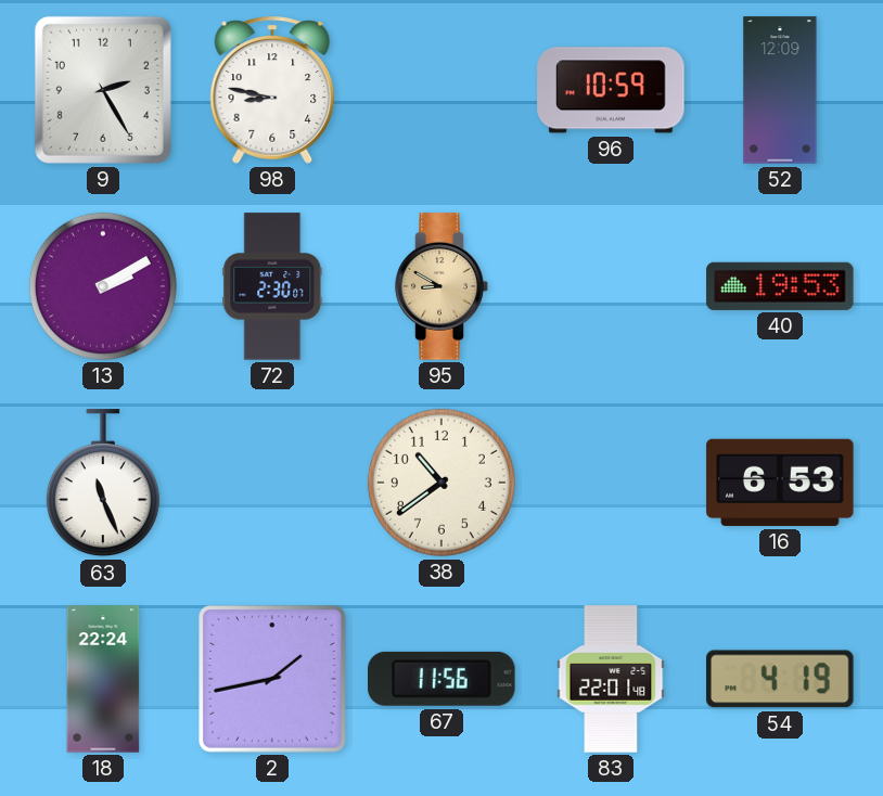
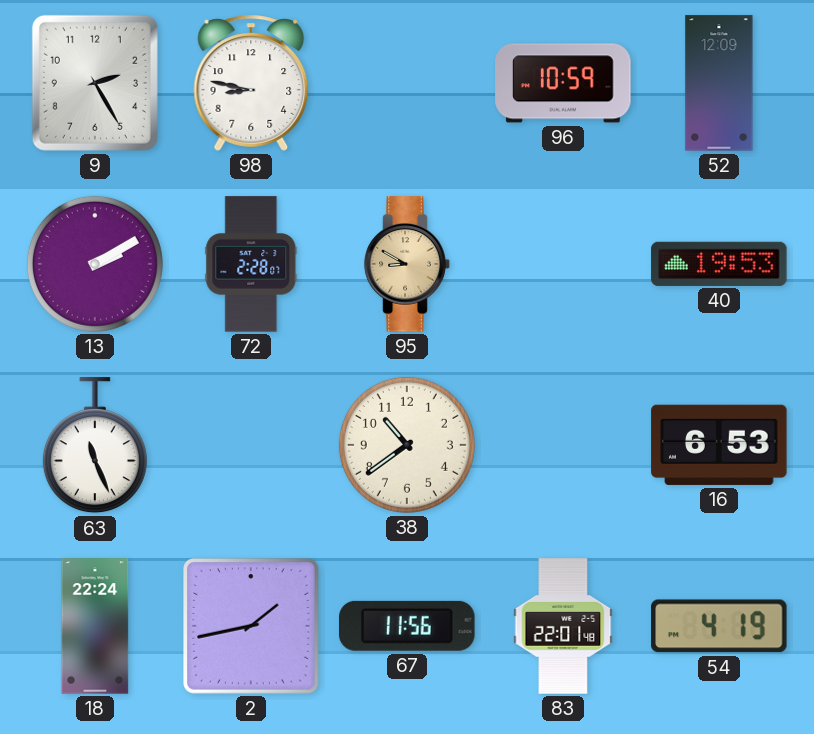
72: 2:30 -> 2:28
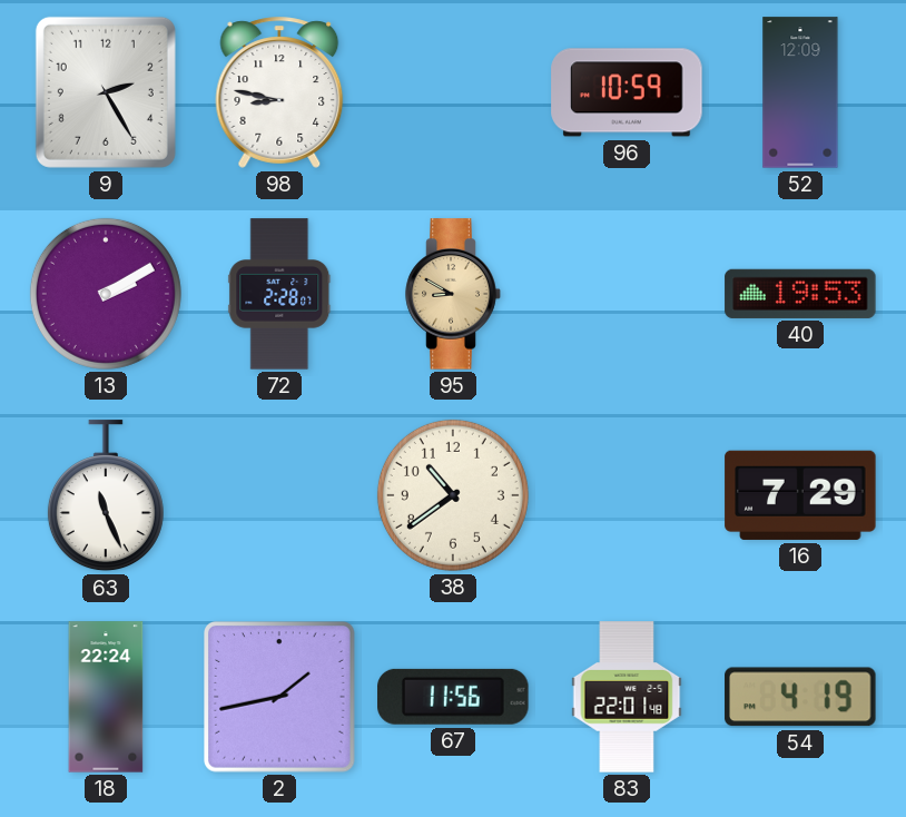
16: 6:53 -> 7:29
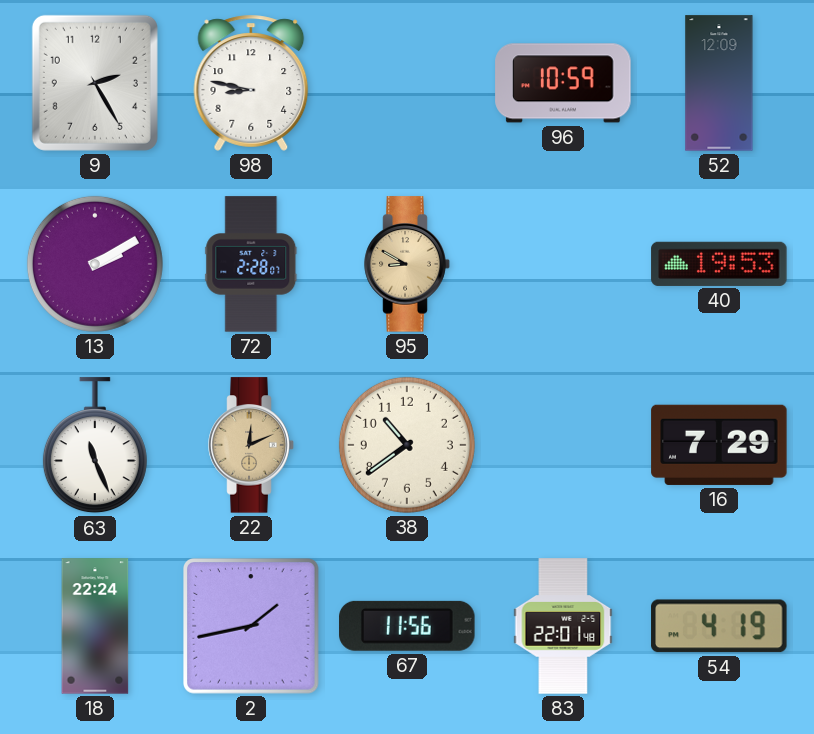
22: none -> 12:11
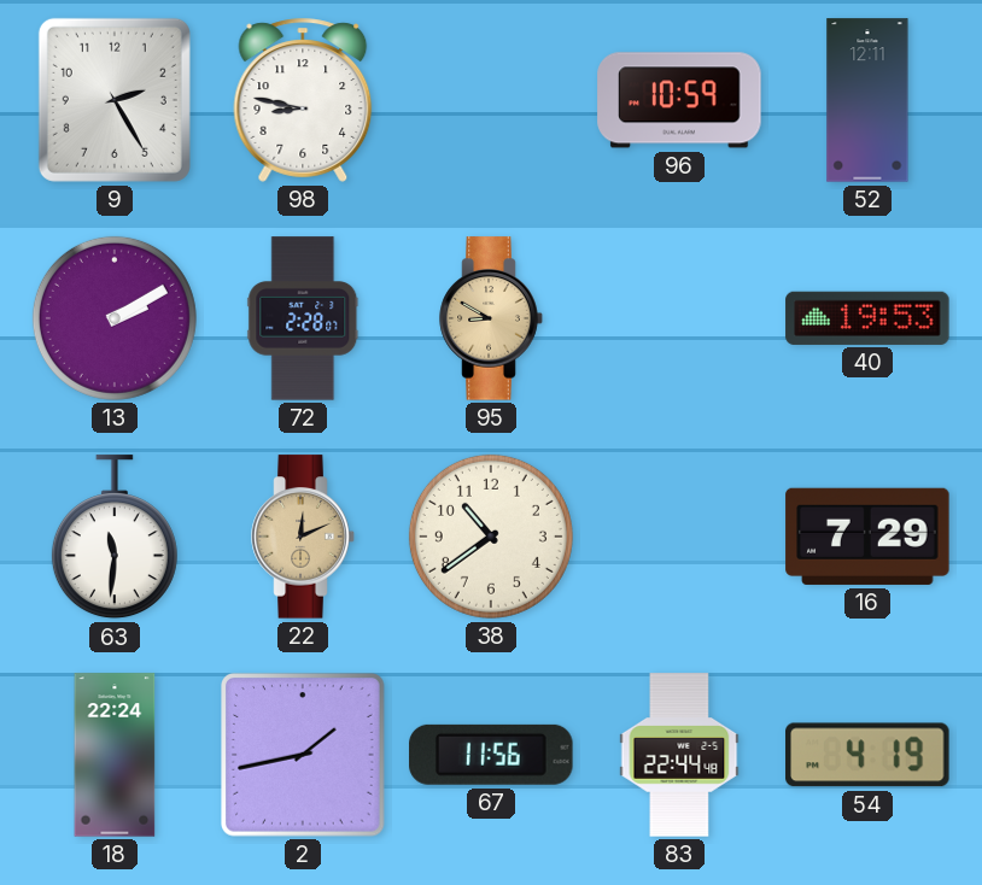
52: 12:09 -> 12:11
63: 11:26 -> 11:31
83: 22:01 -> 22:44
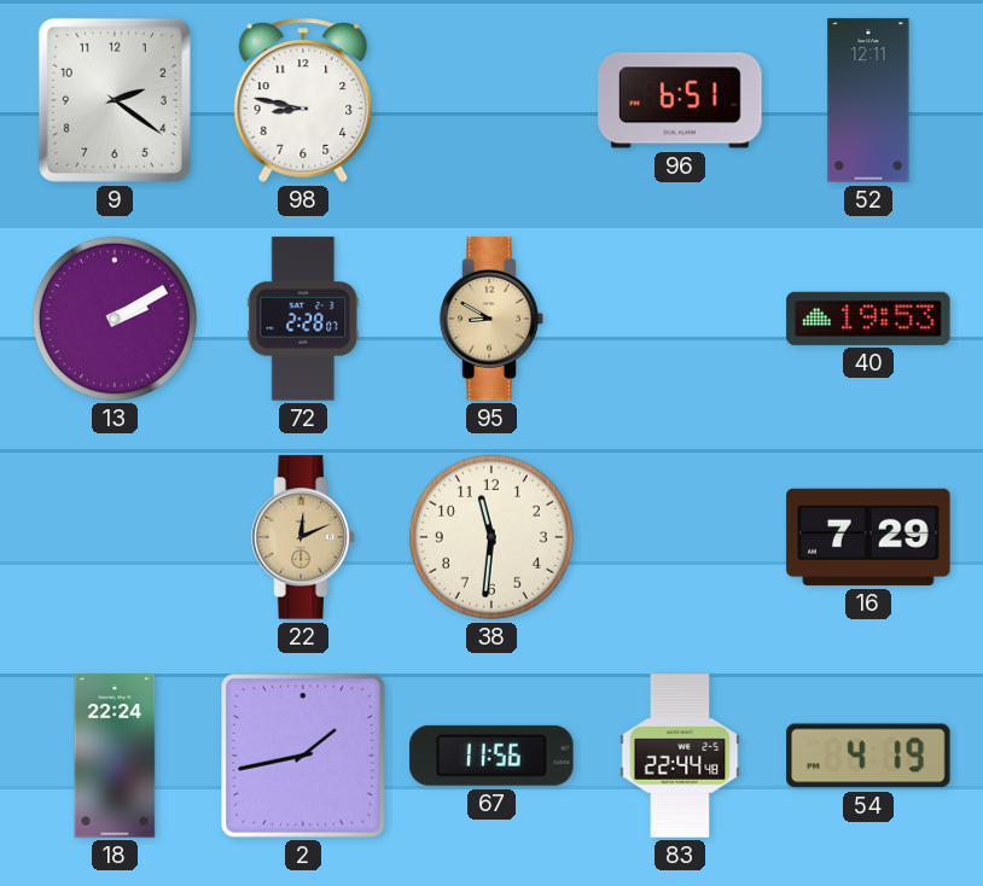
9: 2:25 -> 2:21
96: 10:59 -> 6:51
63: 11:31 -> none
38: 10:39 -> 11:31
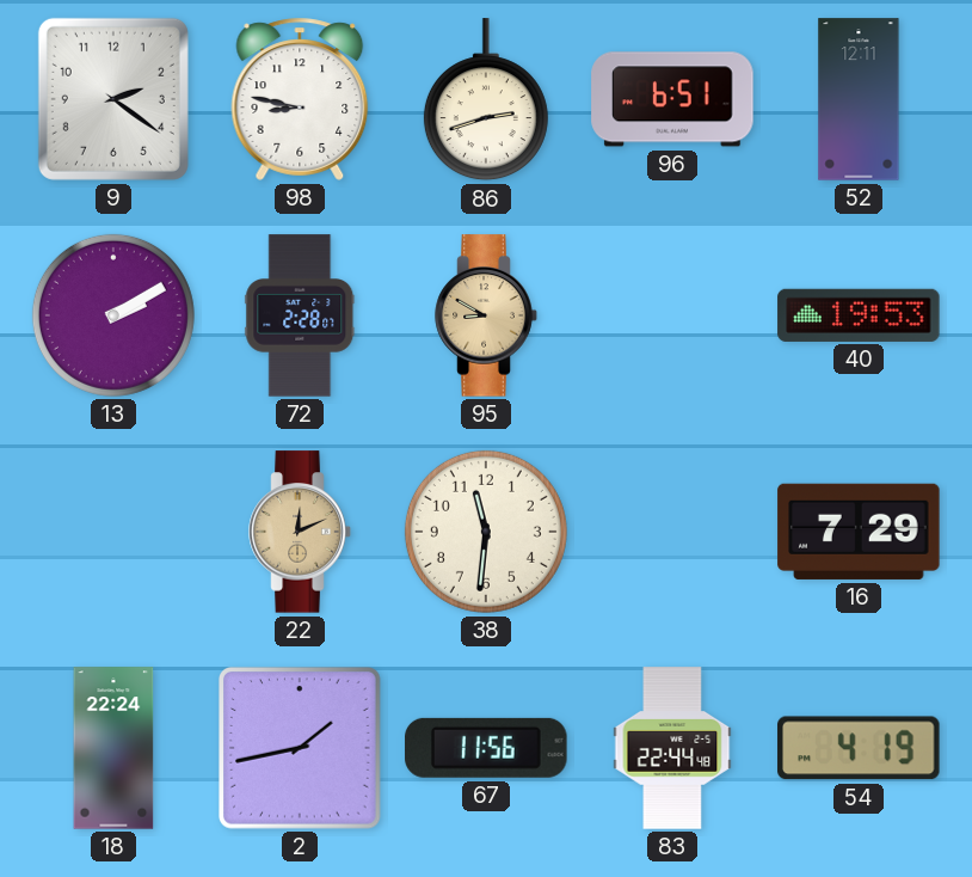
86: none -> 2:42
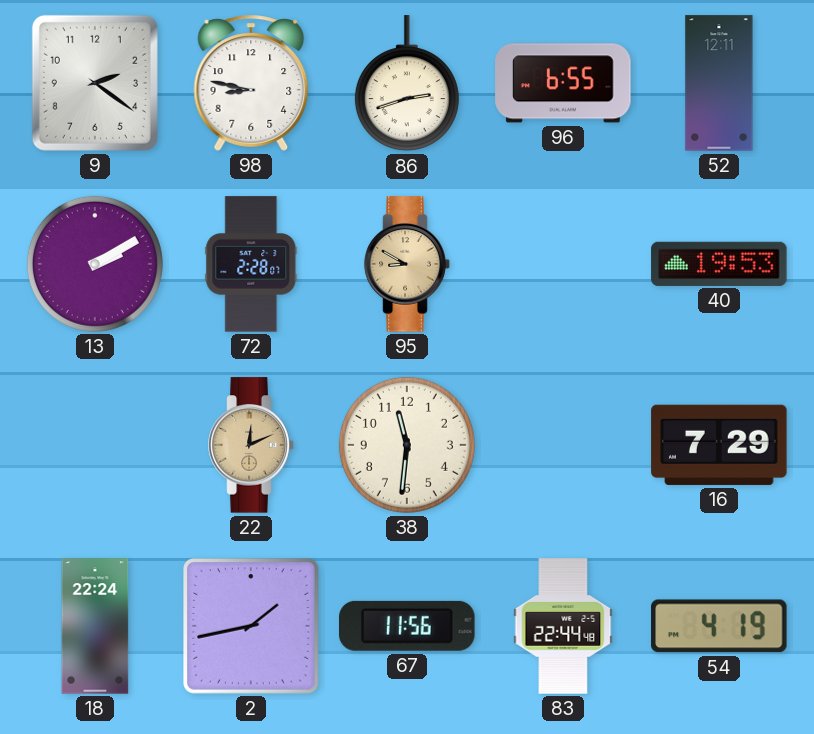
96: 6:51 -> 6:55
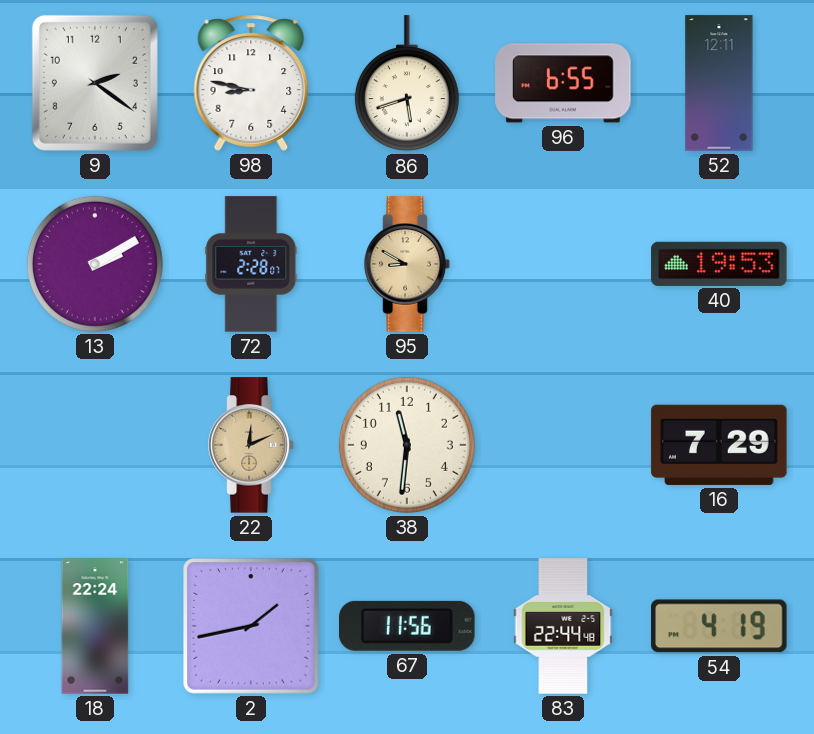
86: 2:42 -> 5:42
